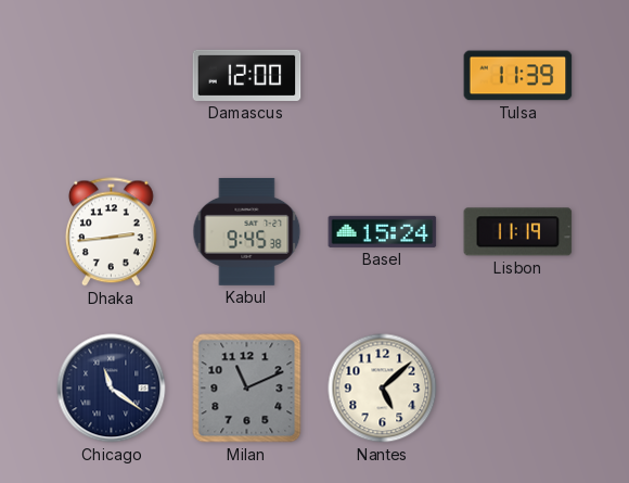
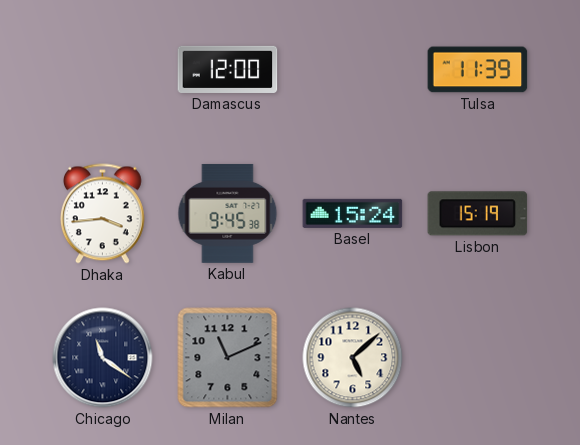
Dhaka: 2:44 -> 3:44
Lisbon: 11:19 -> 15:19
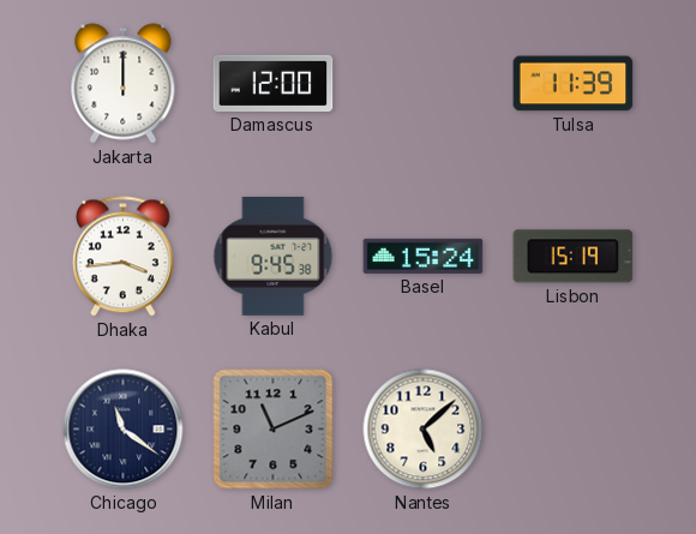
Jakarta: none -> 12:00
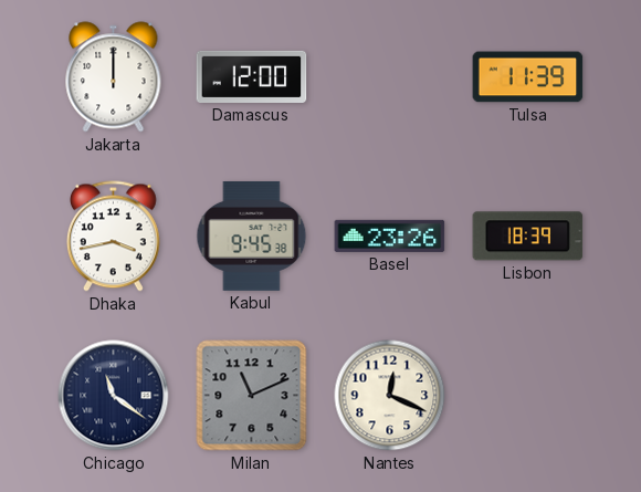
Dhaka: 3:44 -> 3:43
Basel: 15:24 -> 23:26
Lisbon: 15:19 -> 18:39
Nantes: 5:08 -> 12:19
